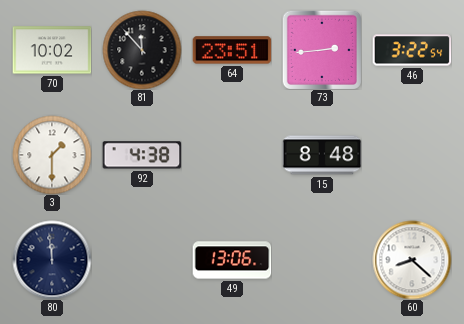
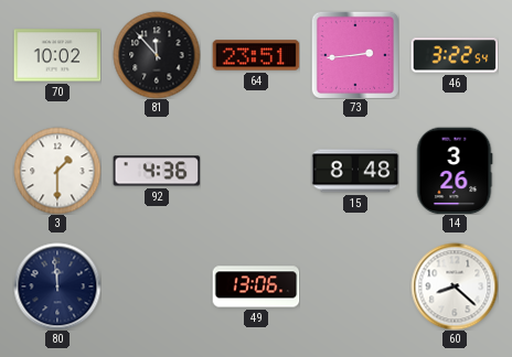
92: 4:38 -> 4:36
14: none -> 3:26
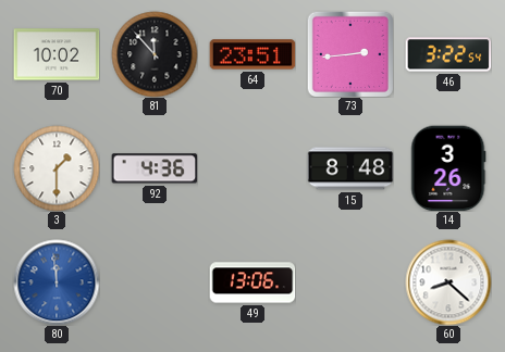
80 dial: navy -> blue
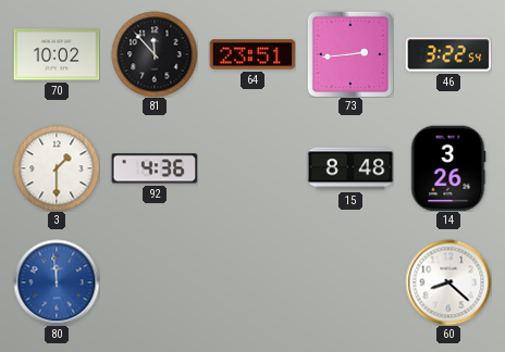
49: 13:06 -> none
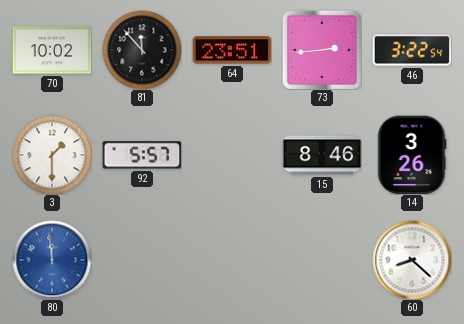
92: 4:36 -> 5:57
15: 8:48 -> 8:46
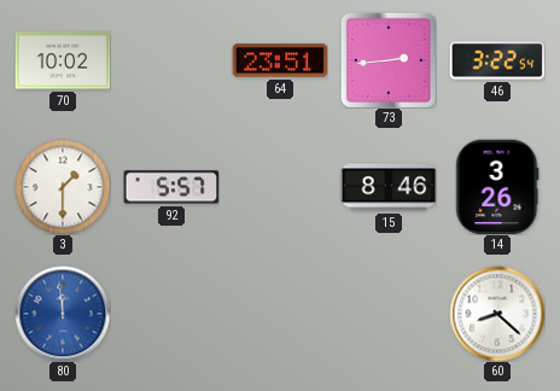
81: 11:53 -> none
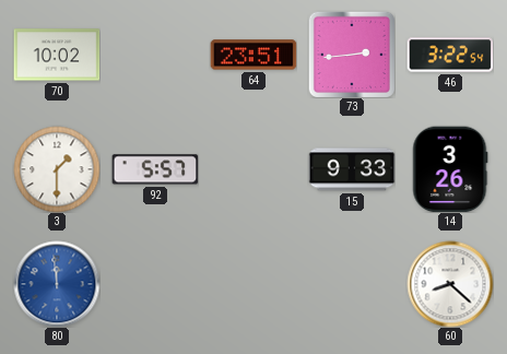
15: 8:46 -> 9:33
